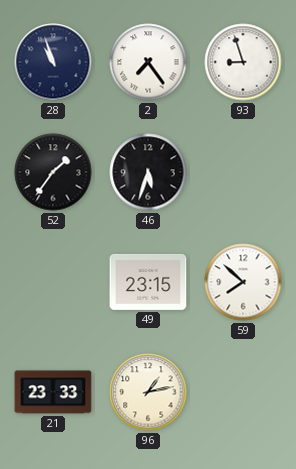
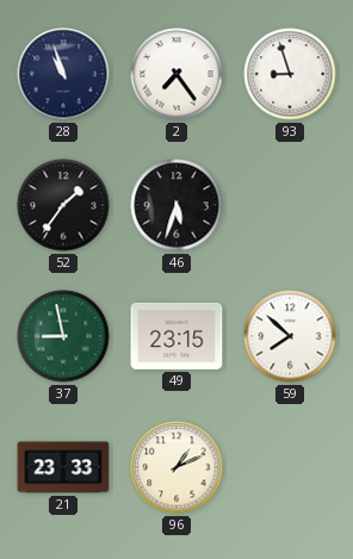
37: none -> 8:58
96: 1:13 -> 1:11
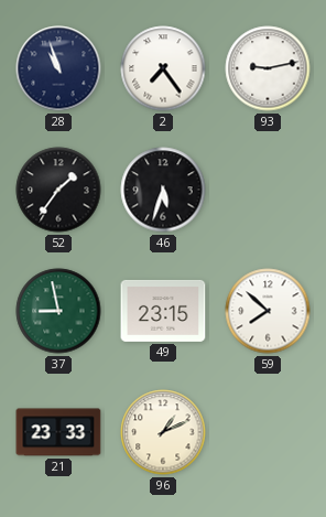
93: 8:57 -> 9:13
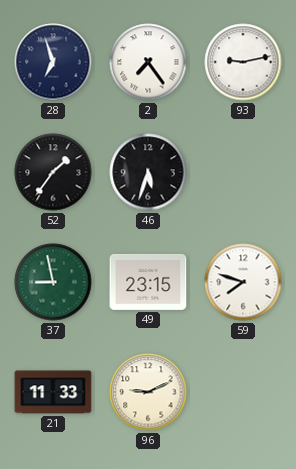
28: 10:57 -> 6:57
59: 7:52 -> 7:48
21: 23:33 -> 11:33
96: 1:11 -> 9:11
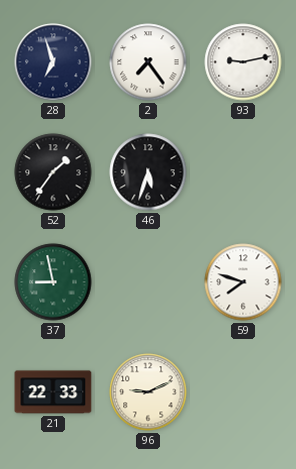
49: 23:15 -> none
21: 11:33 -> 22:33
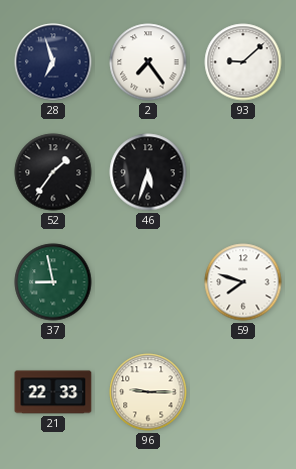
93: 9:13 -> 9:08
96: 9:11 -> 9:15
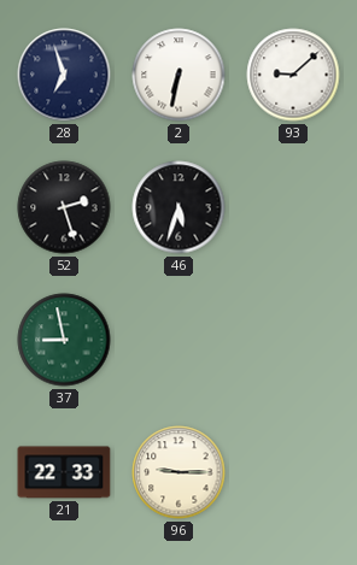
2: 7:24 -> 6:32
52: 1:36 -> 2:27
59: 7:48 -> none
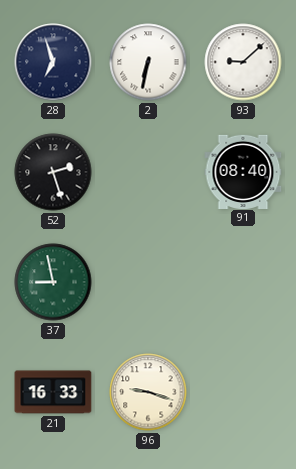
46: 5:33 -> none
91: none -> 08:40
21: 22:33 -> 16:33
96: 9:15 -> 9:18
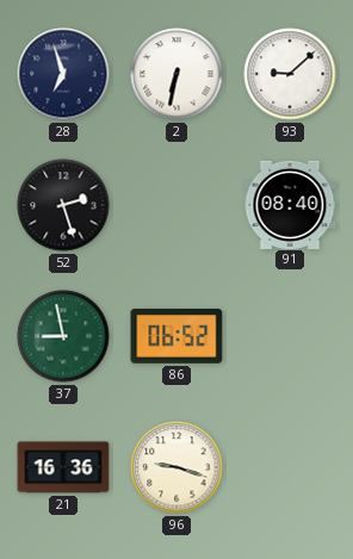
86: none -> 06:52
21: 16:33 -> 16:36
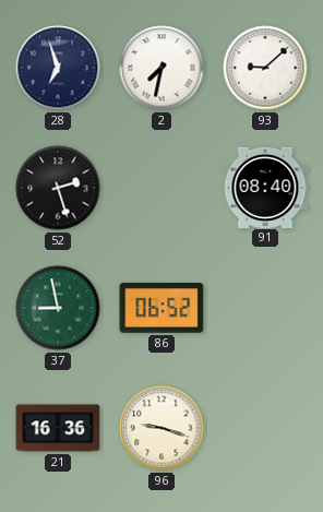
2: 6:32 -> 7:32
